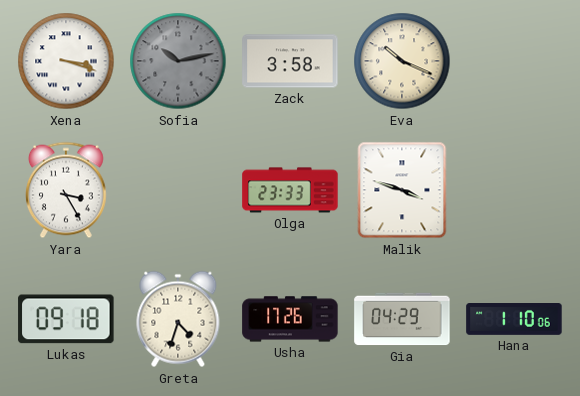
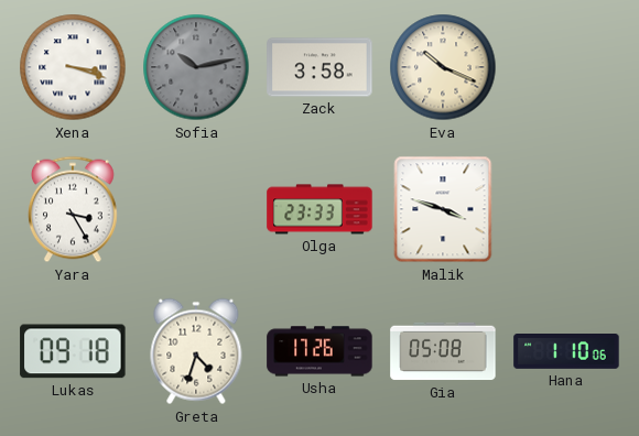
Gia: 04:29 -> 05:08
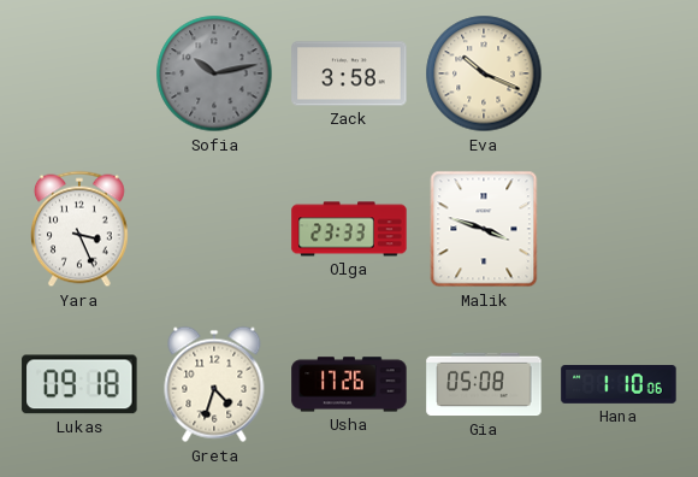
Xena: 3:18 -> none
Yara: 3:25 -> 3:26
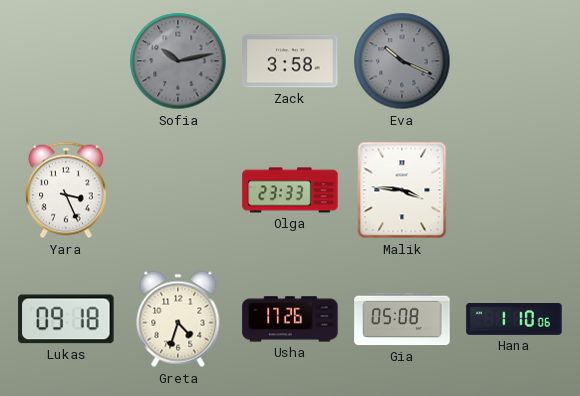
Eva dial: cream -> grey
Malik: 3:48 -> 3:46
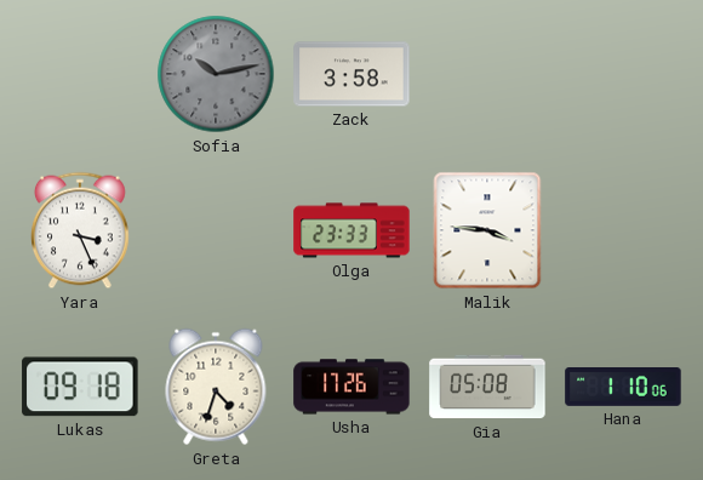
Eva: 10:19 -> none
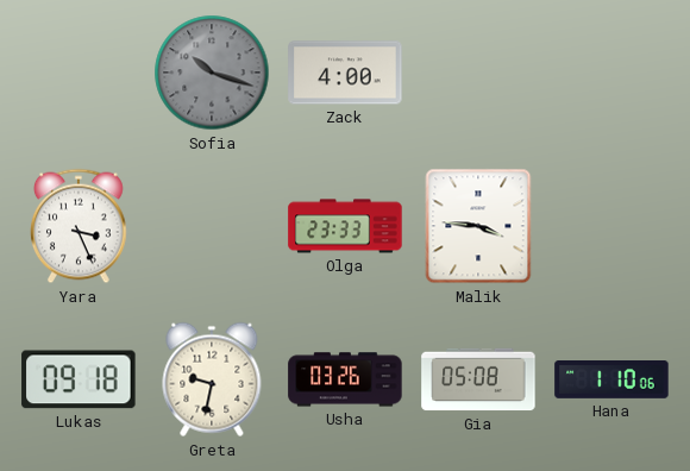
Sofia: 10:13 -> 10:18
Zack: 3:58 -> 4:00
Greta: 4:33 -> 9:32
Usha: 17:26 -> 03:26
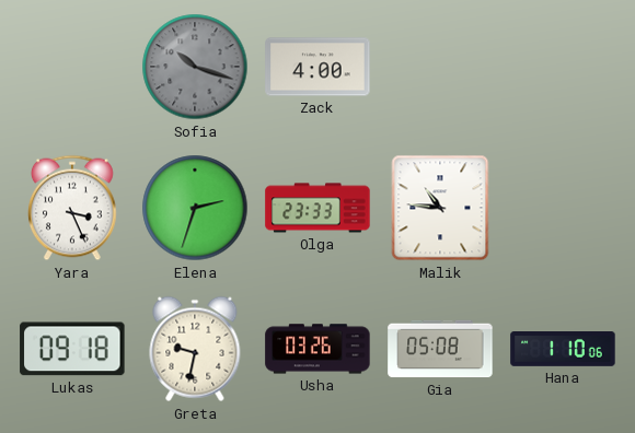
Elena: none -> 2:33
Malik: 3:46 -> 10:46
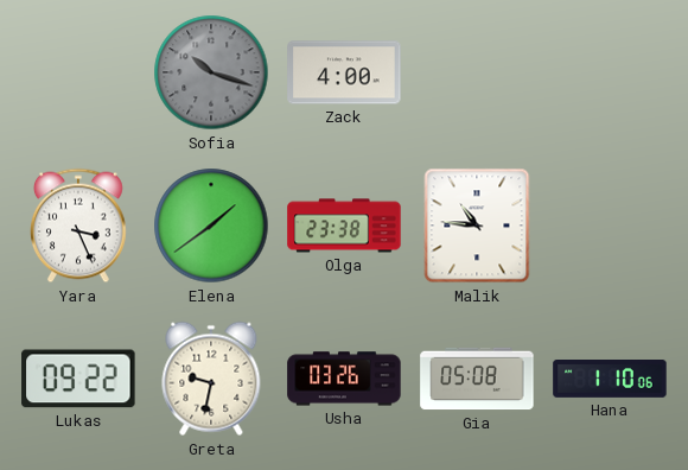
Elena: 2:33 -> 1:39
Olga: 23:33 -> 23:38
Lukas: 09:18 -> 09:22
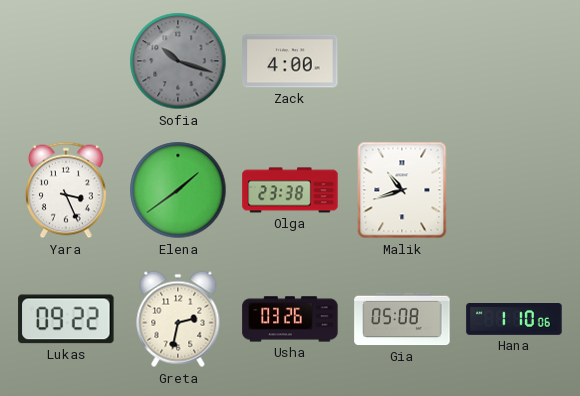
Malik: 10:46 -> 10:42
Greta: 9:32 -> 2:32
